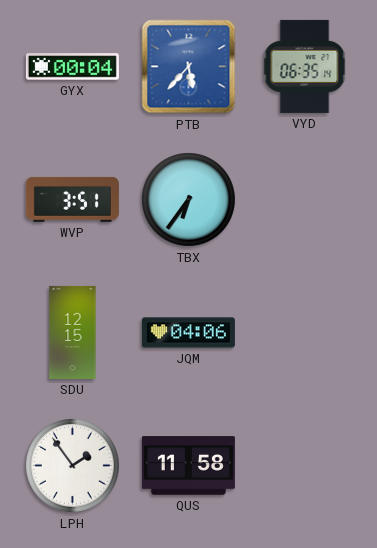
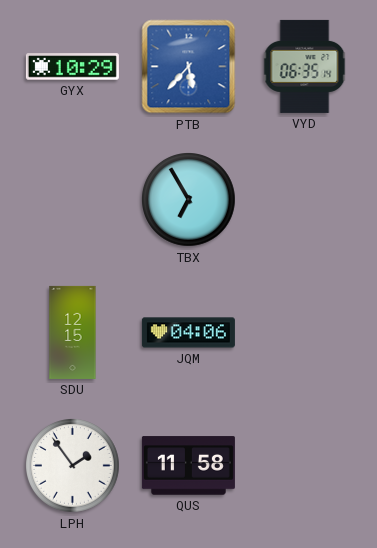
GYX: 00:04 -> 10:29
WVP: 3:51 -> none
TBX: 6:36 -> 6:55
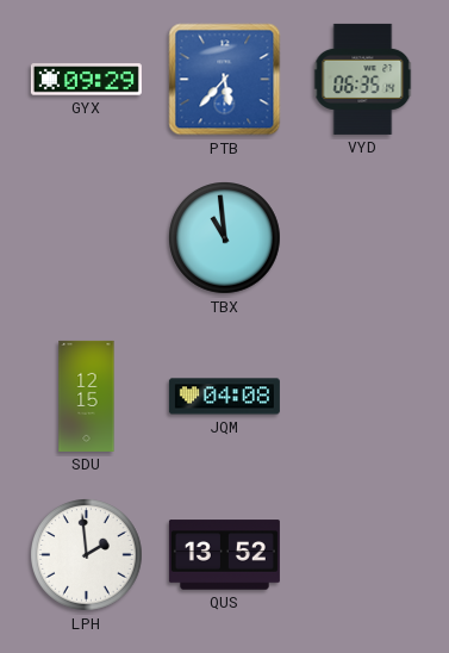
GYX: 10:29 -> 09:29
TBX: 6:55 -> 10:59
JQM: 04:06 -> 04:08
LPH: 1:54 -> 1:59
QUS: 11:58 -> 13:52
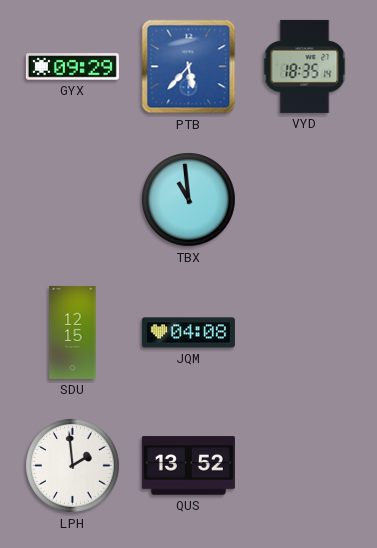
VYD: 06:35 -> 18:35
